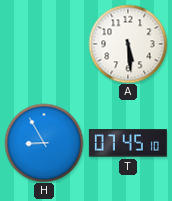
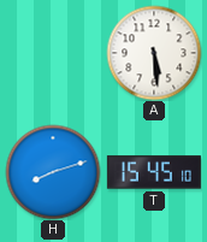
H: 8:55 -> 8:12
T: 07:45 -> 15:45
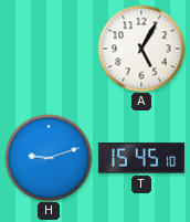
A: 5:29 -> 5:05
H: 8:12 -> 9:12
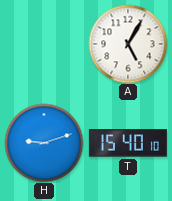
T: 15:45 -> 15:40
